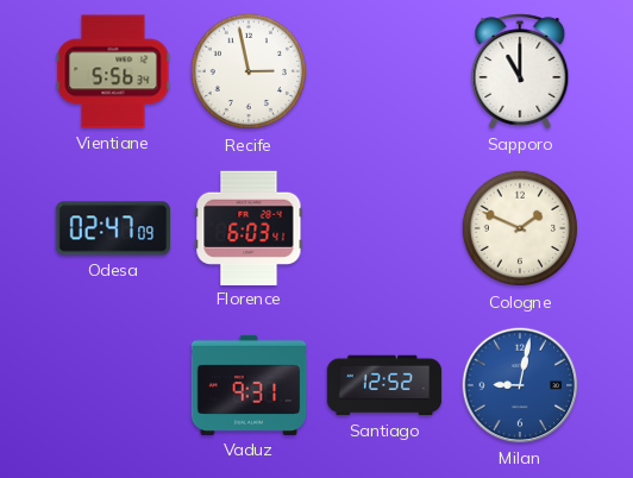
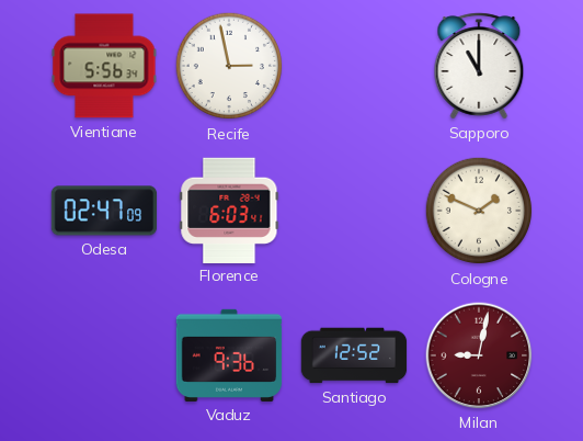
Vaduz: 9:31 -> 9:36
Milan dial: blue -> burgundy
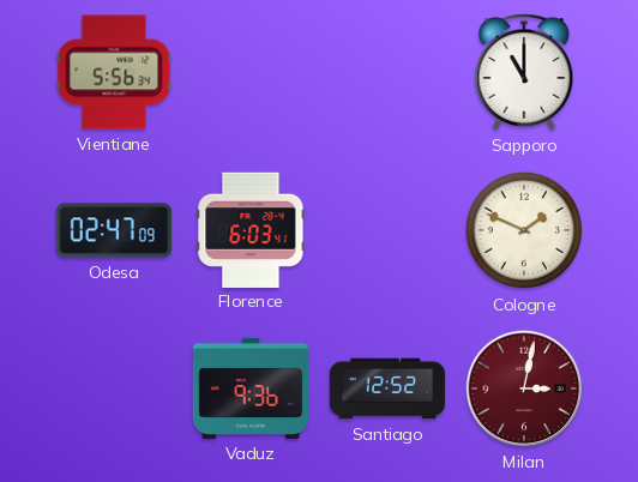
Recife: 2:58 -> none
Milan: 9:02 -> 3:02
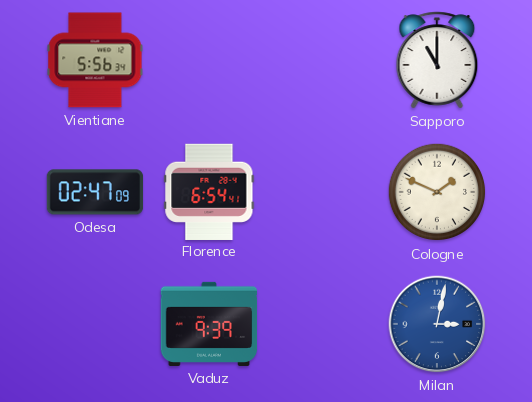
Florence: 6:03 -> 6:54
Vaduz: 9:36 -> 9:39
Santiago: 12:52 -> none
Milan dial: burgundy -> blue
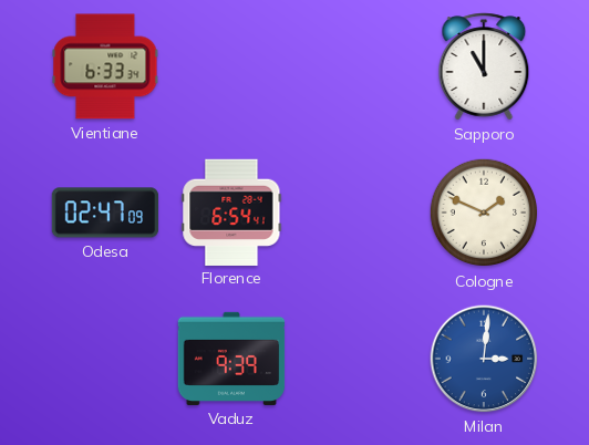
Vientiane: 5:56 -> 6:33
Milan: 3:02 -> 3:01
